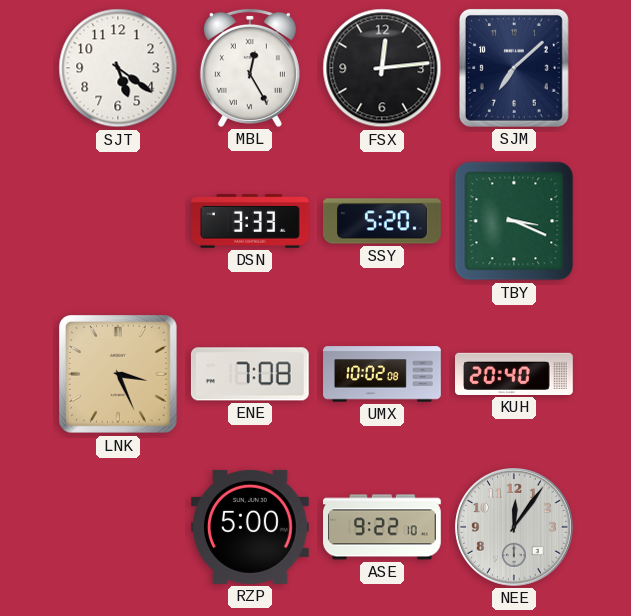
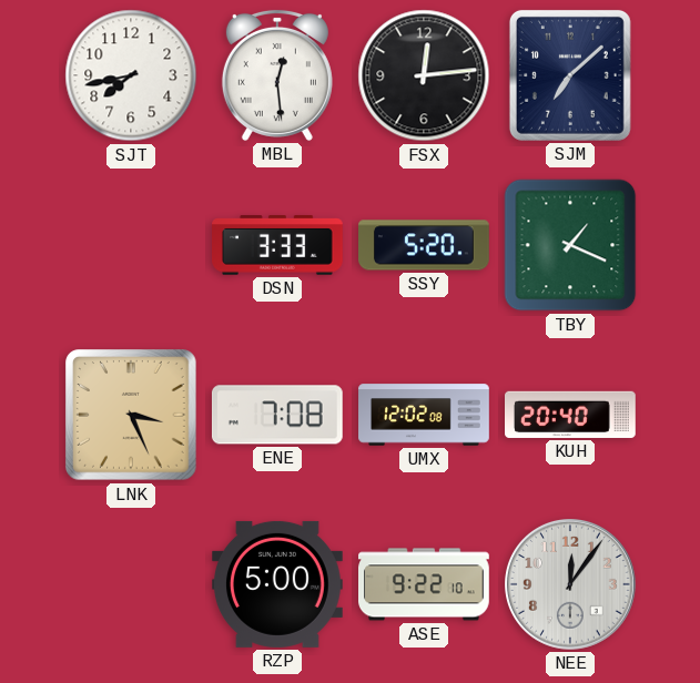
SJT: 5:21 -> 7:43
MBL: 12:25 -> 12:29
TBY: 3:19 -> 1:19
UMX: 10:02 -> 12:02
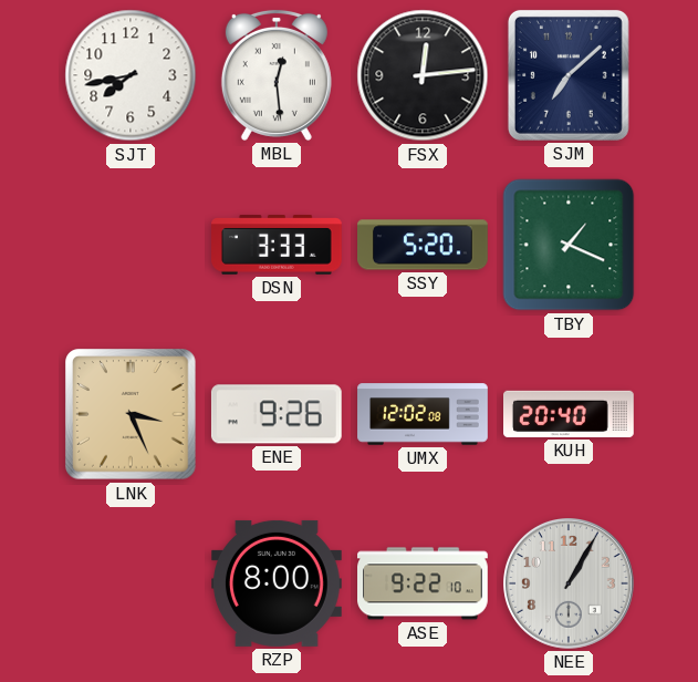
ENE: 7:08 -> 9:26
RZP: 5:00 -> 8:00
NEE: 12:06 -> 1:05
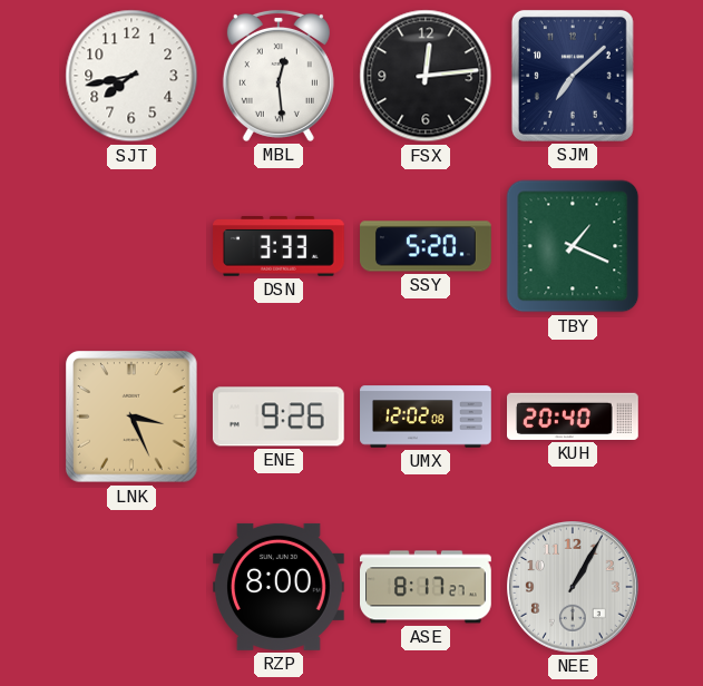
ASE: 9:22 -> 8:17
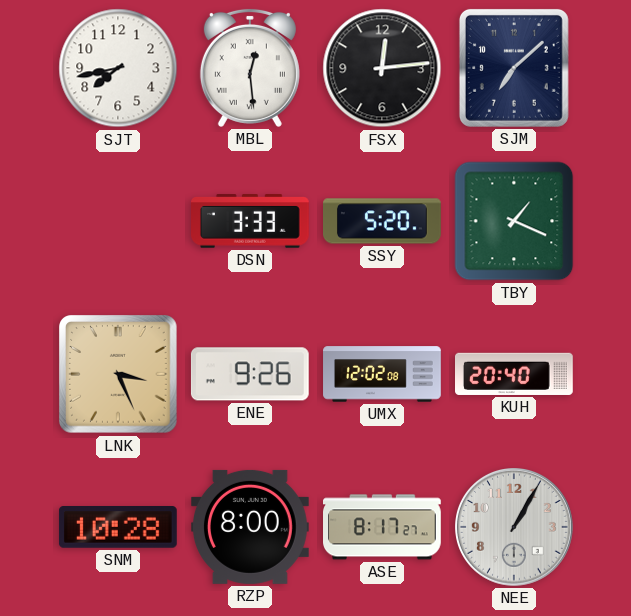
SNM: none -> 10:28
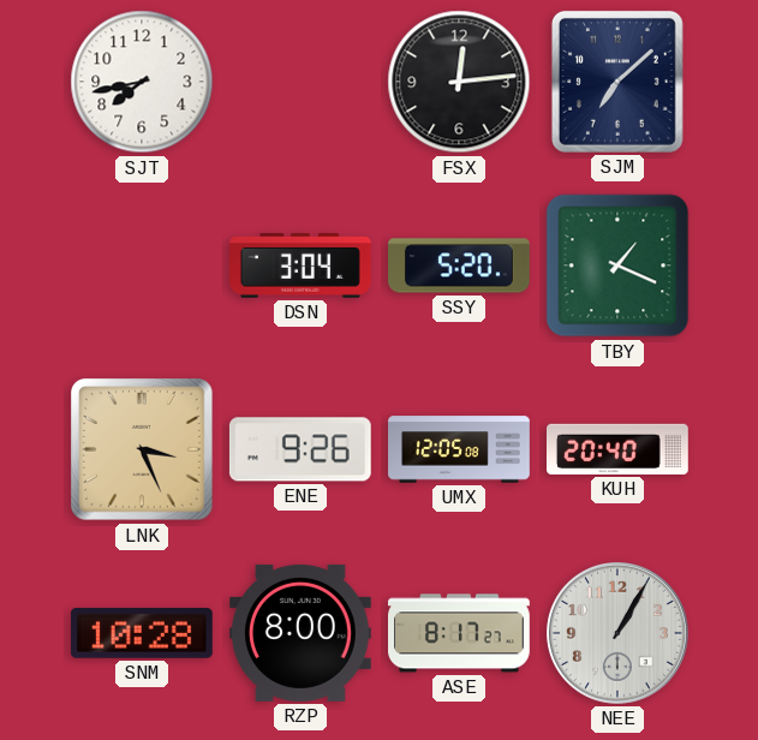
MBL: 12:29 -> none
DSN: 3:33 -> 3:04
UMX: 12:02 -> 12:05
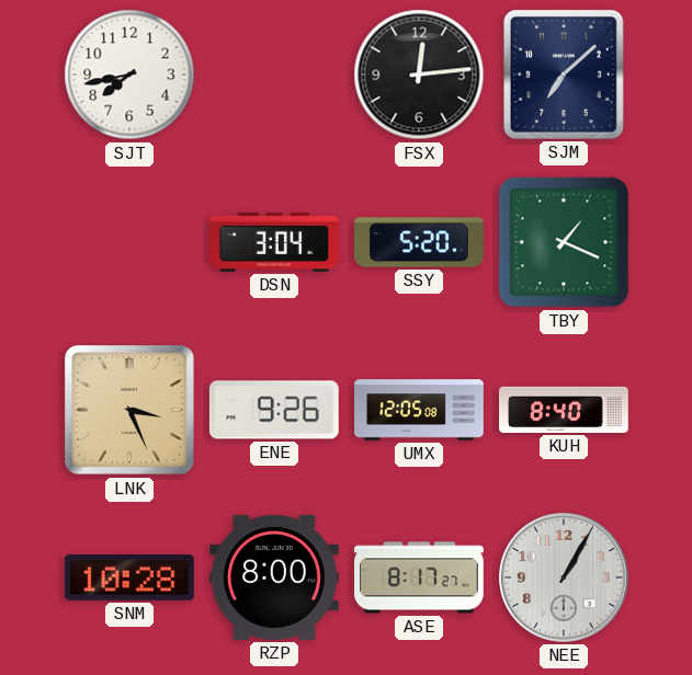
KUH: 20:40 -> 8:40
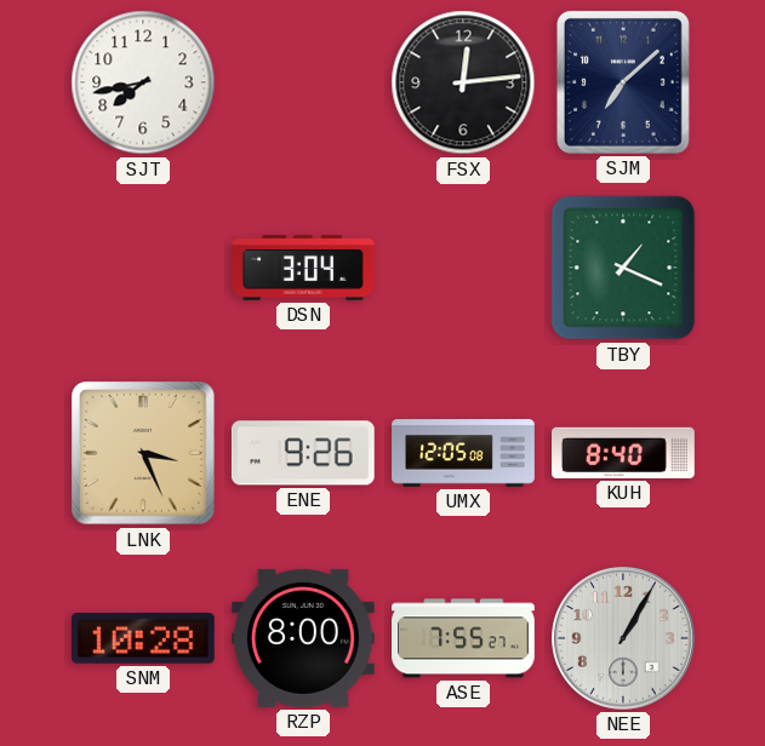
SSY: 5:20 -> none
ASE: 8:17 -> 7:55
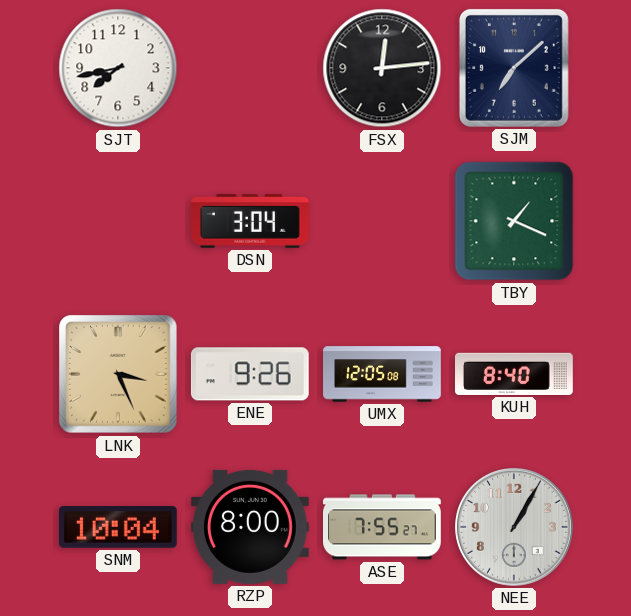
SNM: 10:28 -> 10:04
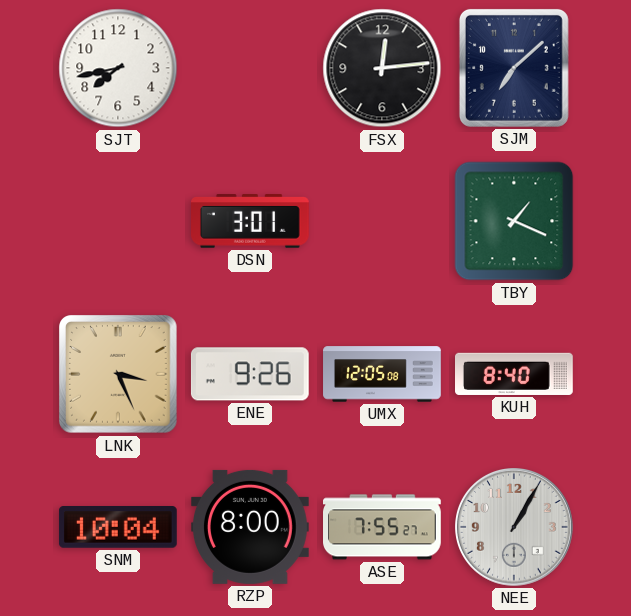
DSN: 3:04 -> 3:01
